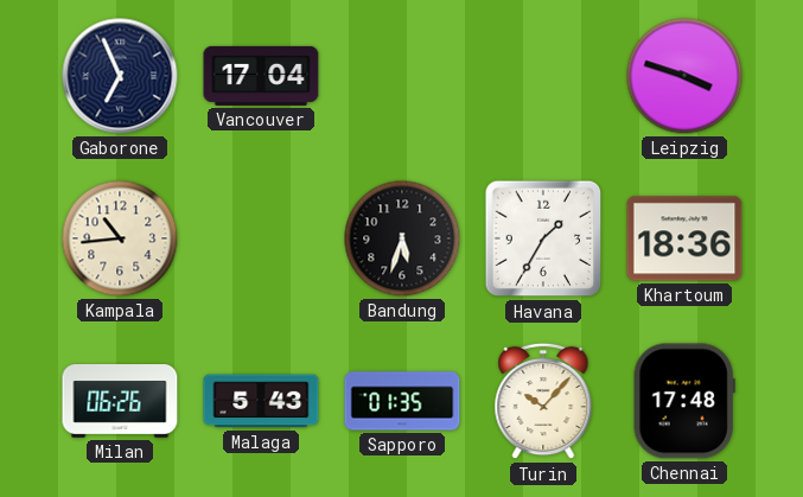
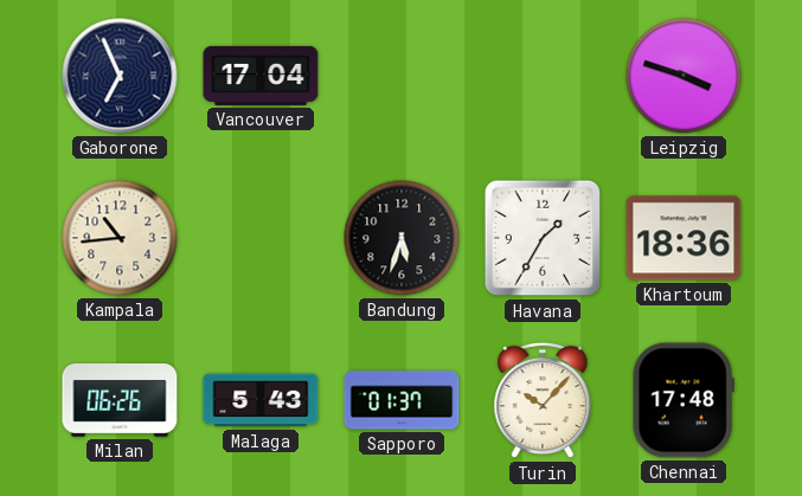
Sapporo: 01:35 -> 01:37
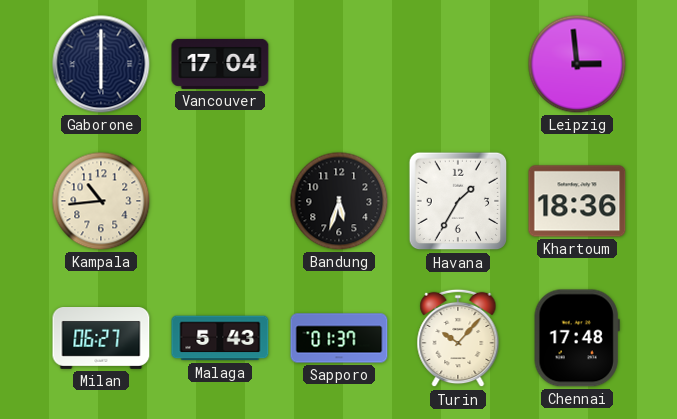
Gaborone: 6:56 -> 6:00
Leipzig: 3:48 -> 2:59
Milan: 06:26 -> 06:27
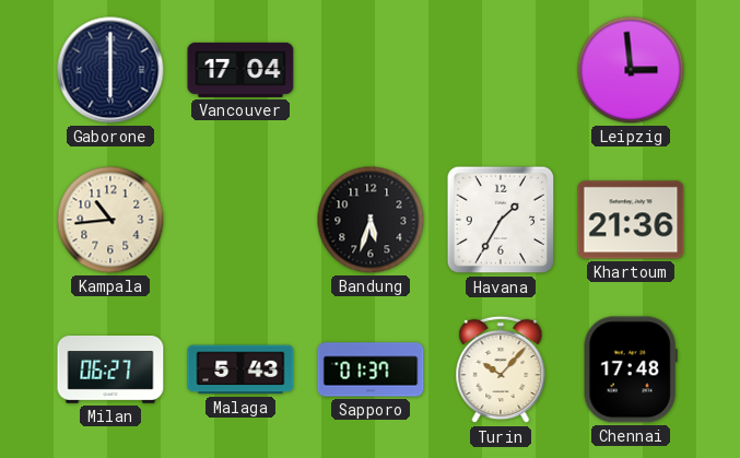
Khartoum: 18:36 -> 21:36
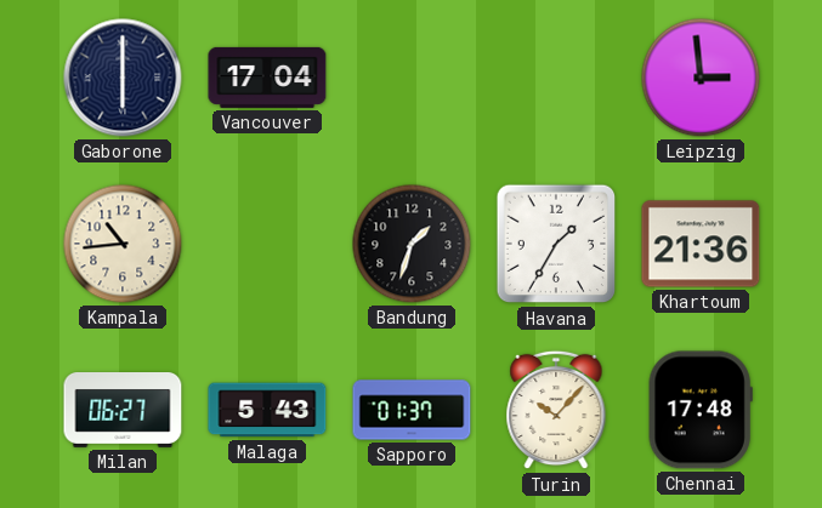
Bandung: 5:33 -> 1:33
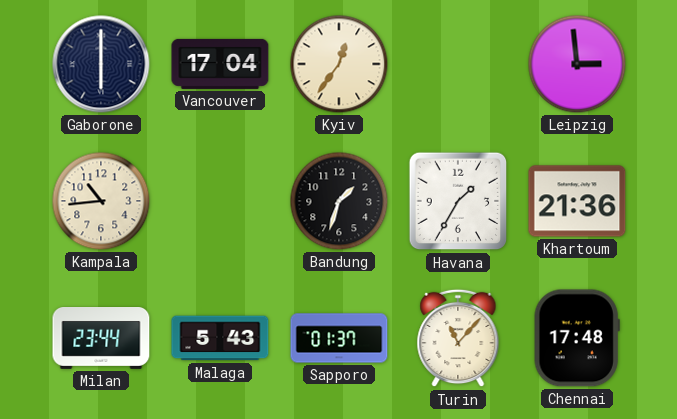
Kyiv: none -> 12:36
Milan: 06:27 -> 23:44
Turin: 10:07 -> 11:07
